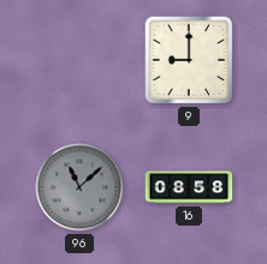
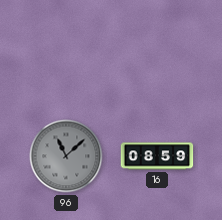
9: 9:00 -> none
16: 08:58 -> 08:59
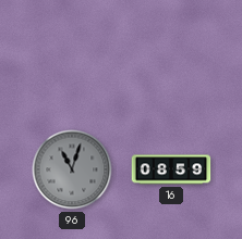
96: 11:08 -> 11:03
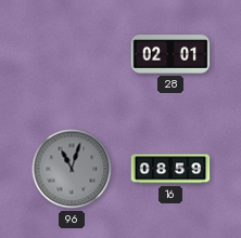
28: none -> 02:01
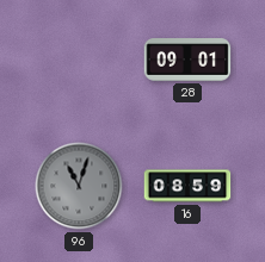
28: 02:01 -> 09:01
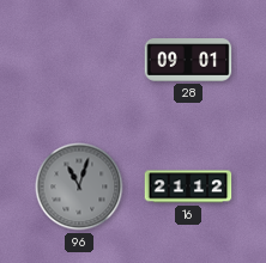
16: 08:59 -> 21:12
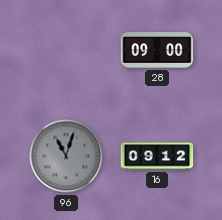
28: 09:01 -> 09:00
16: 21:12 -> 09:12
